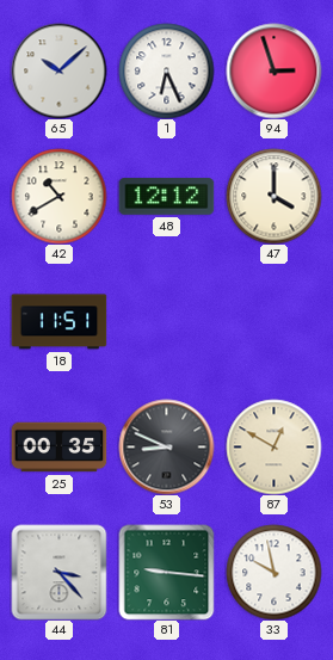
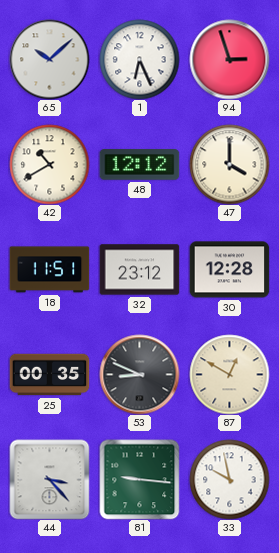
32: none -> 23:12
30: none -> 12:28
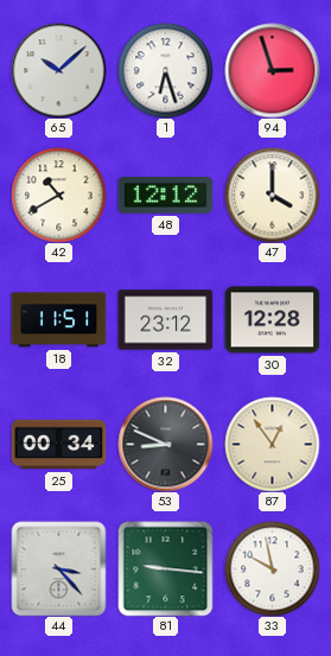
1: 6:26 -> 6:27
25: 00:35 -> 00:34
87: 12:50 -> 12:54
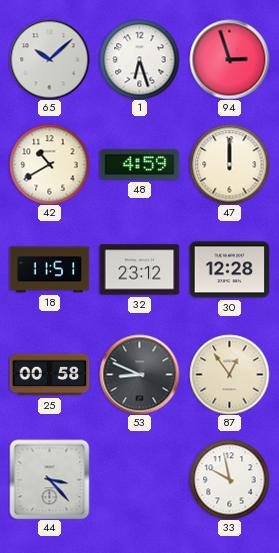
48: 12:12 -> 4:59
47: 4:00 -> 12:00
25: 00:34 -> 00:58
81: 9:16 -> none
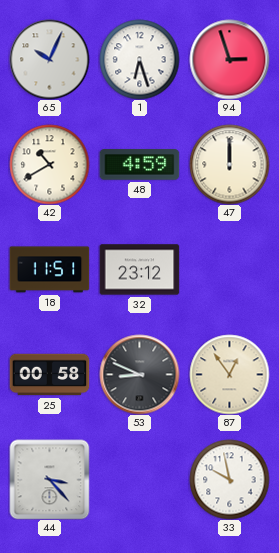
65: 10:08 -> 10:04
30: 12:28 -> none
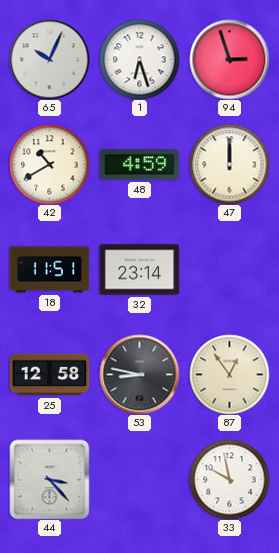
32: 23:12 -> 23:14
25: 00:58 -> 12:58
53: 8:49 -> 8:47
